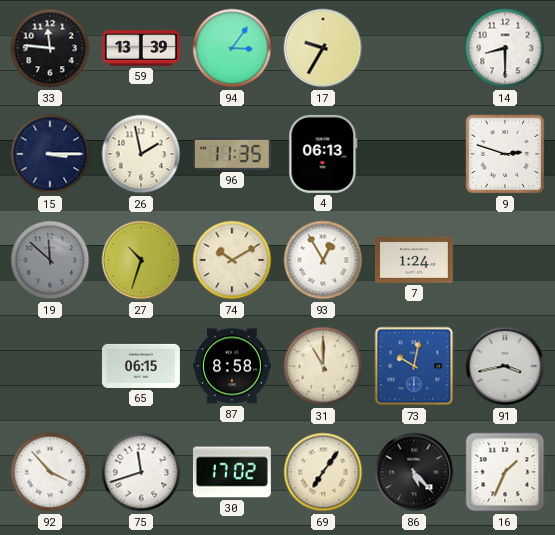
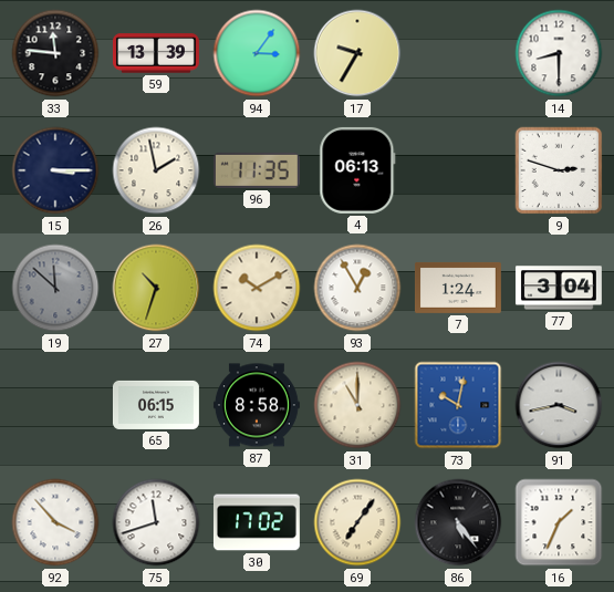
77: none -> 3:04
86: 5:23 -> 5:24
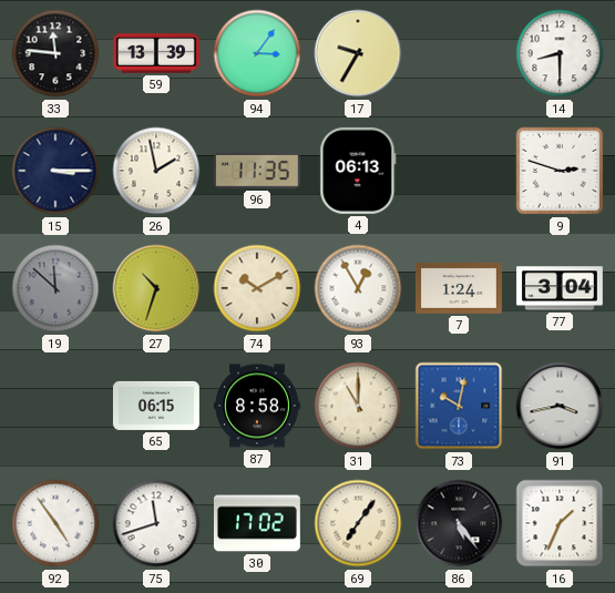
92: 3:53 -> 4:54
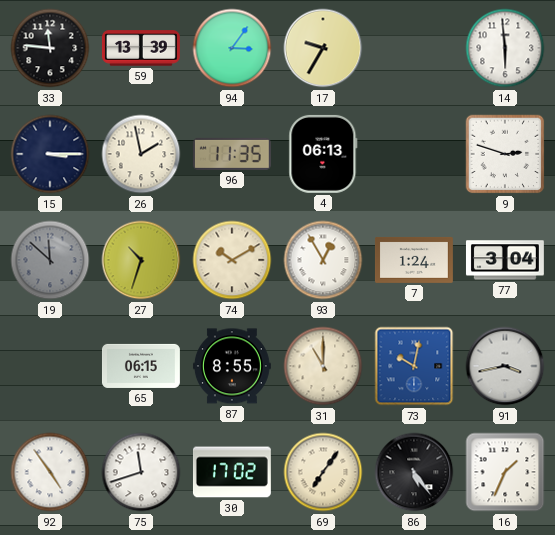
14: 8:30 -> 5:59
87: 8:58 -> 8:55
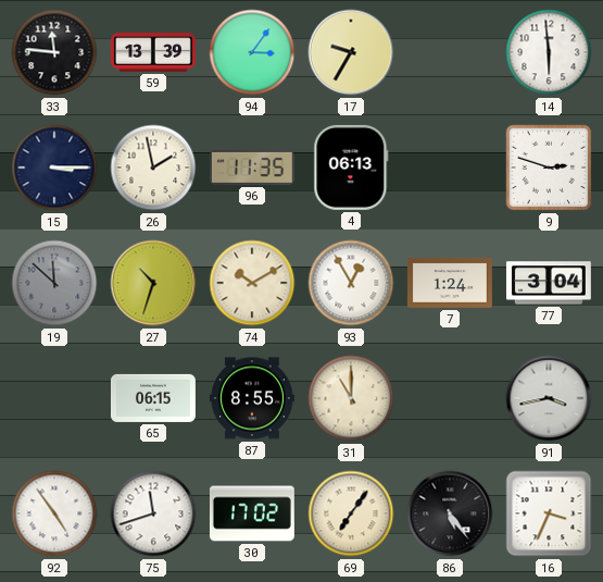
73: 10:02 -> none
16: 1:34 -> 3:34
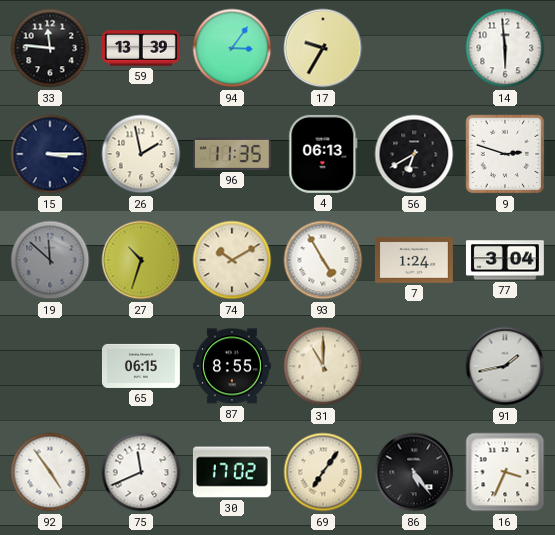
56: none -> 6:40
93: 12:55 -> 4:55
91: 3:43 -> 1:43
75: 11:42 -> 11:41
